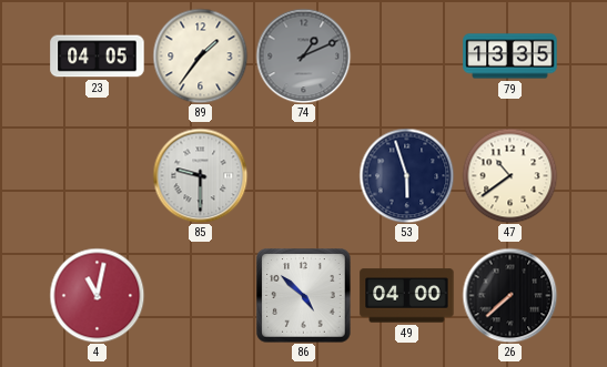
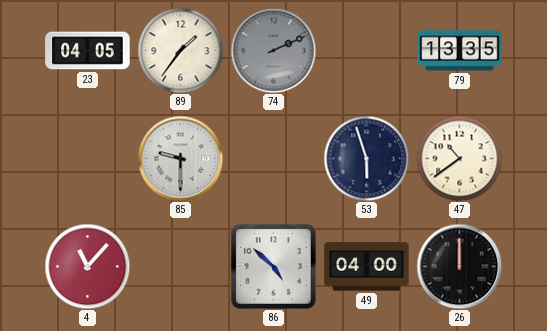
74: 1:11 -> 2:11
4: 11:02 -> 11:07
26: 7:38 -> 12:00
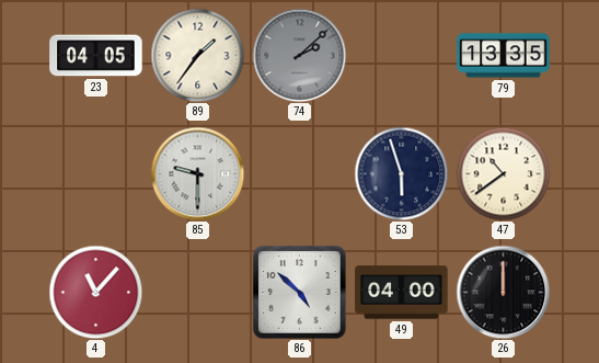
74: 2:11 -> 2:08
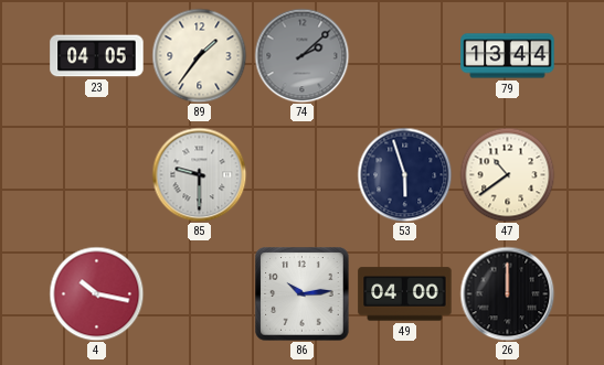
79: 13:35 -> 13:44
4: 11:07 -> 10:17
86: 4:52 -> 10:14
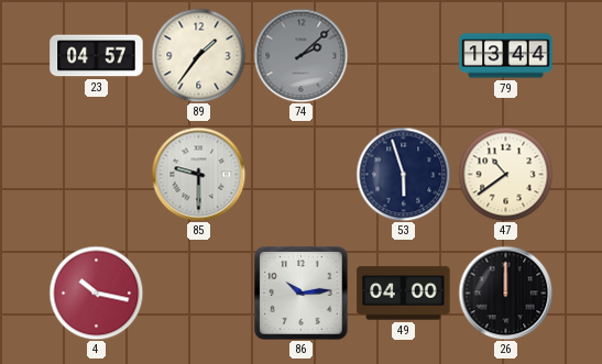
23: 04:05 -> 04:57
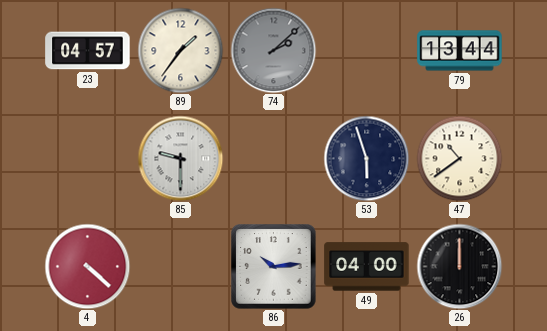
4: 10:17 -> 4:22
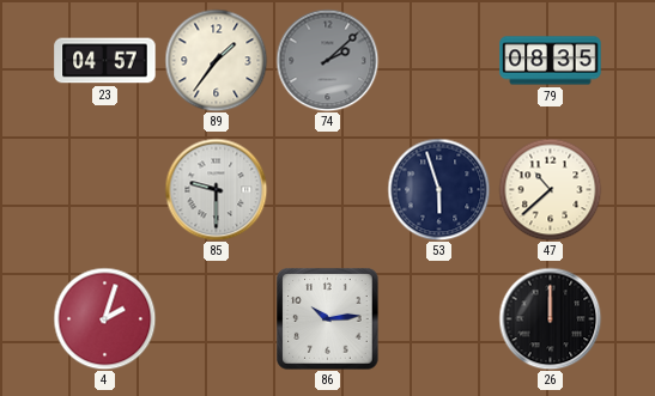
79: 13:44 -> 08:35
47: 10:39 -> 10:38
4: 4:22 -> 2:03
49: 04:00 -> none
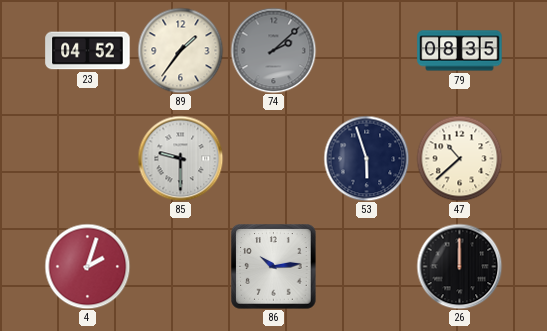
23: 04:57 -> 04:52
